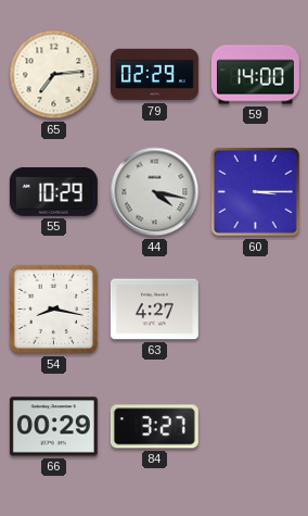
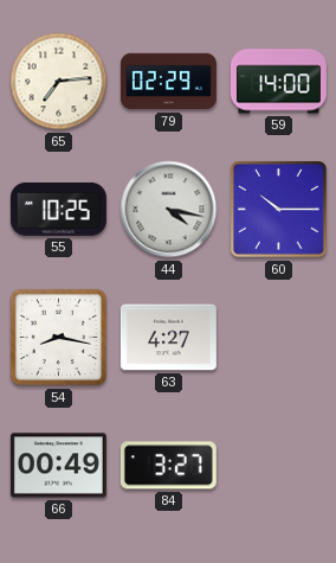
55: 10:29 -> 10:25
60: 3:15 -> 10:15
66: 00:29 -> 00:49
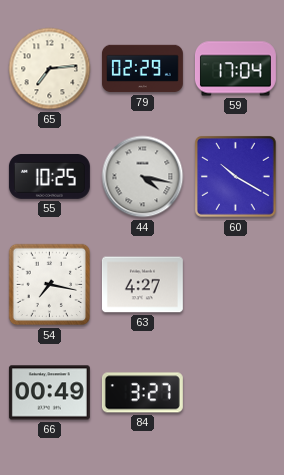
59: 14:00 -> 17:04
60: 10:15 -> 10:20
54: 8:17 -> 7:17
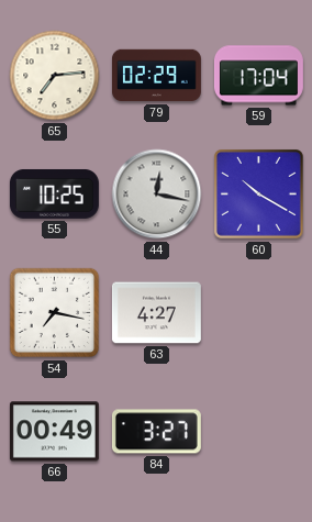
44: 4:17 -> 12:17
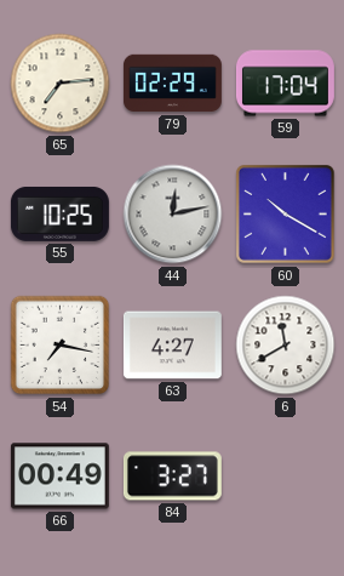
44: 12:17 -> 12:13
6: none -> 11:40
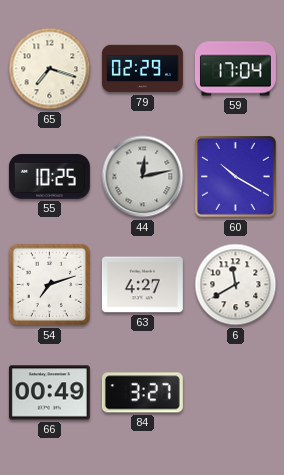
65: 7:14 -> 7:18
54: 7:17 -> 7:12
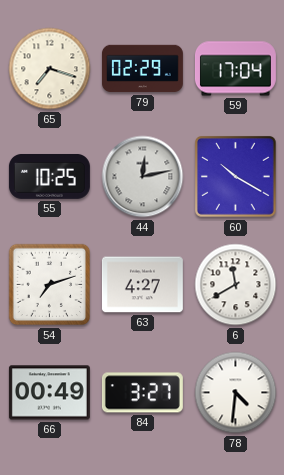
78: none -> 4:31
